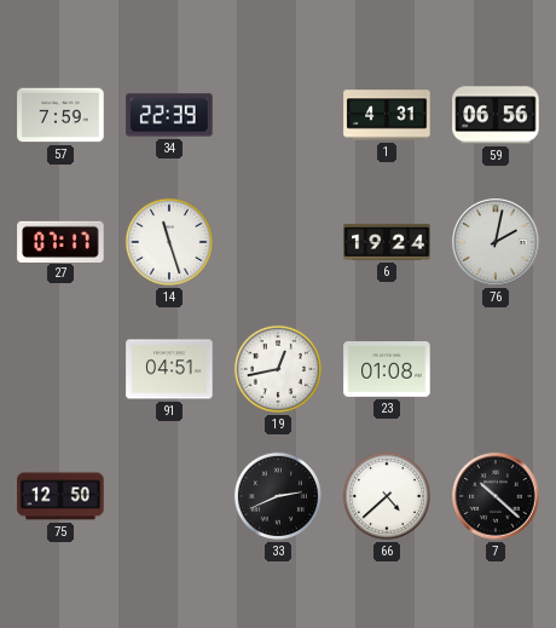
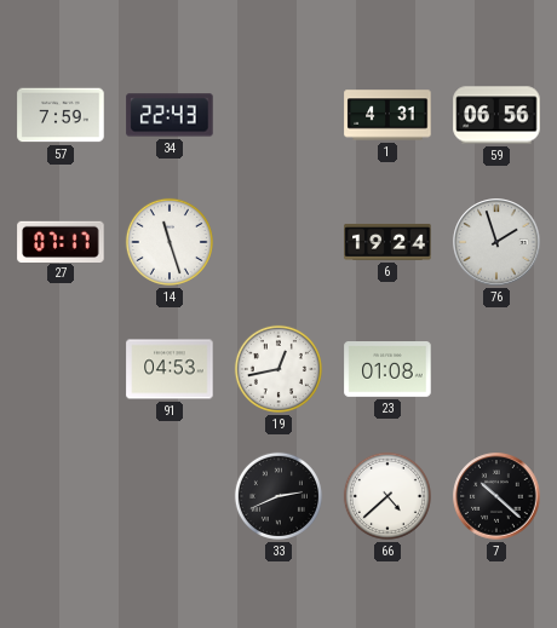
34: 22:39 -> 22:43
76: 2:02 -> 1:57
91: 04:51 -> 04:53
75: 12:50 -> none
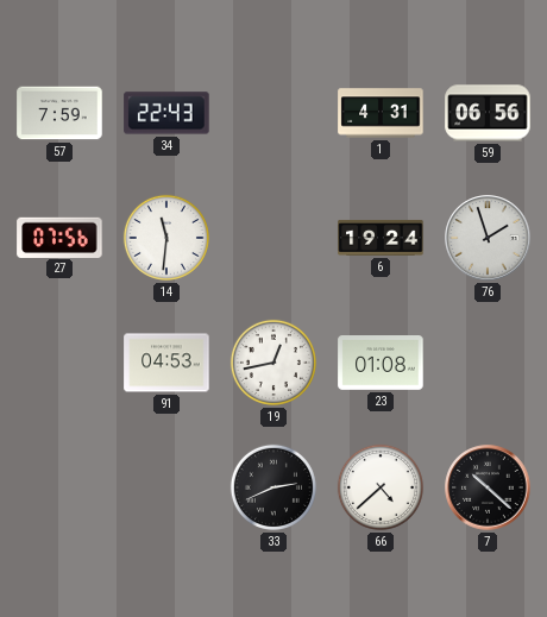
27: 07:17 -> 07:56
14: 11:27 -> 11:31
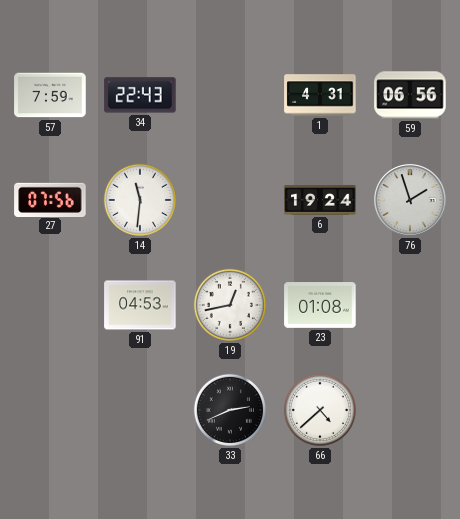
7: 10:22 -> none
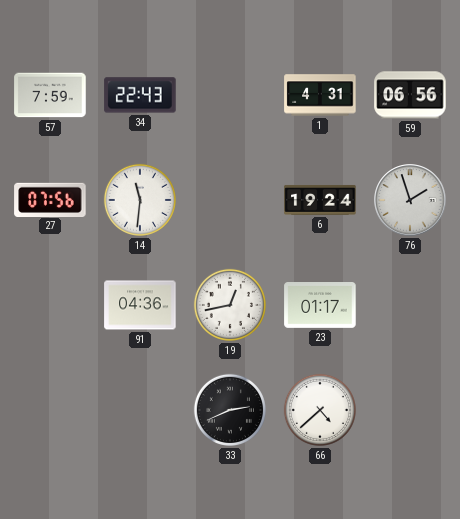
91: 04:53 -> 04:36
23: 01:08 -> 01:17
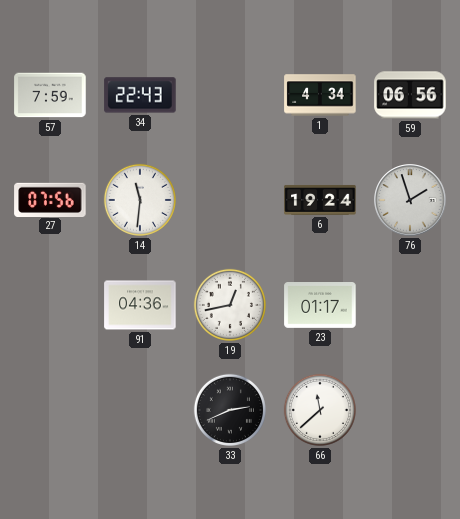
1: 4:31 -> 4:34
66: 4:38 -> 11:38
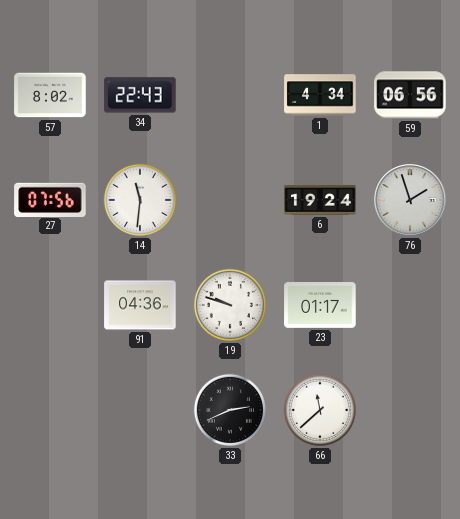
57: 7:59 -> 8:02
19: 12:43 -> 9:48
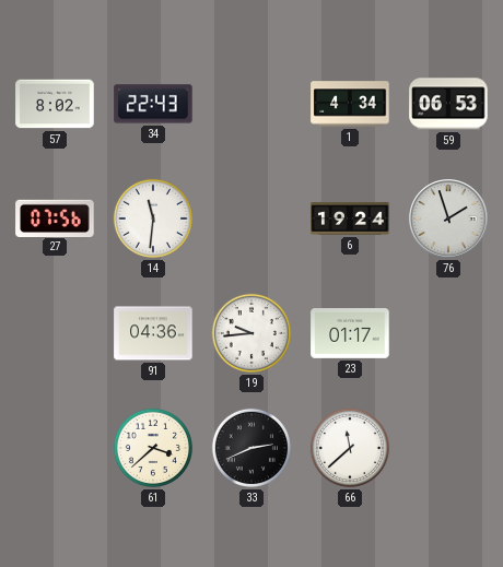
59: 06:56 -> 06:53
19: 9:48 -> 9:44
61: none -> 3:38
